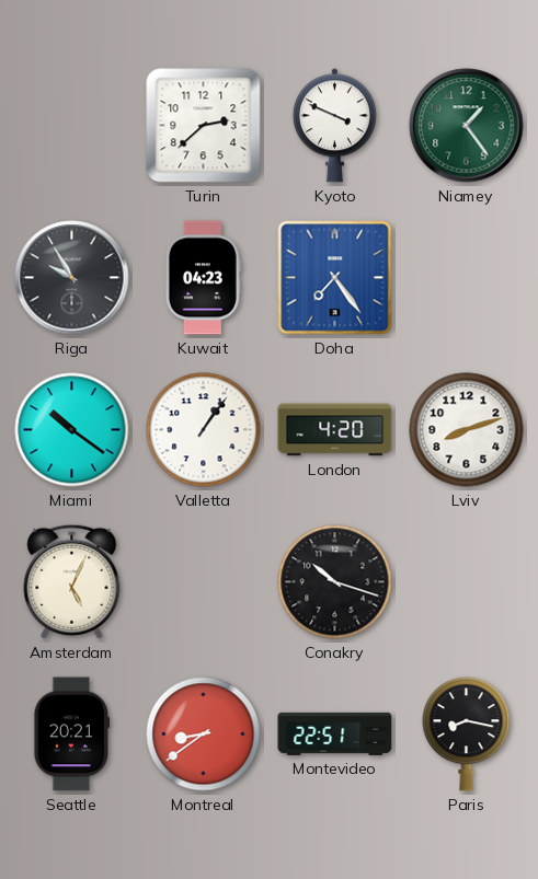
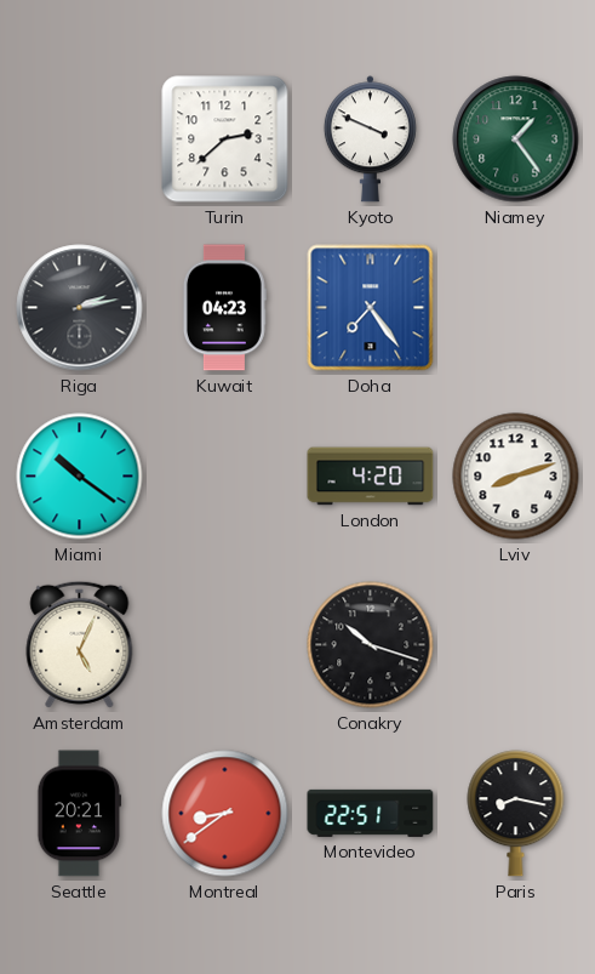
Riga: 9:55 -> 2:13
Valletta: 1:06 -> none
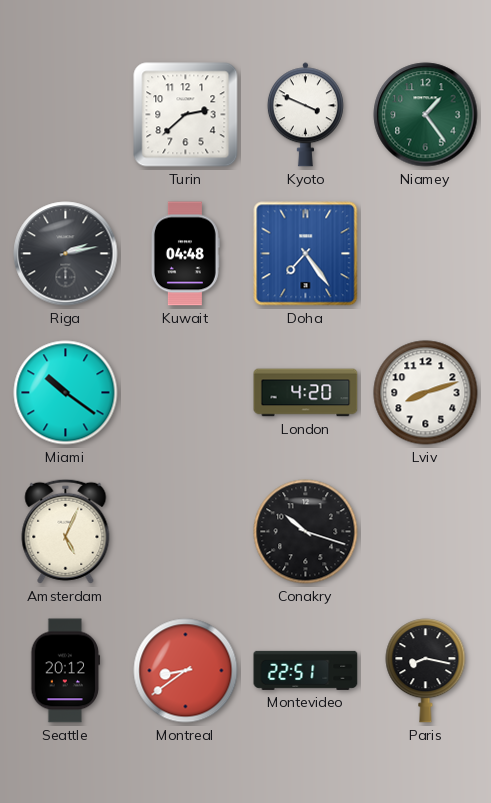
Kuwait: 04:23 -> 04:48
Seattle: 20:21 -> 20:12
